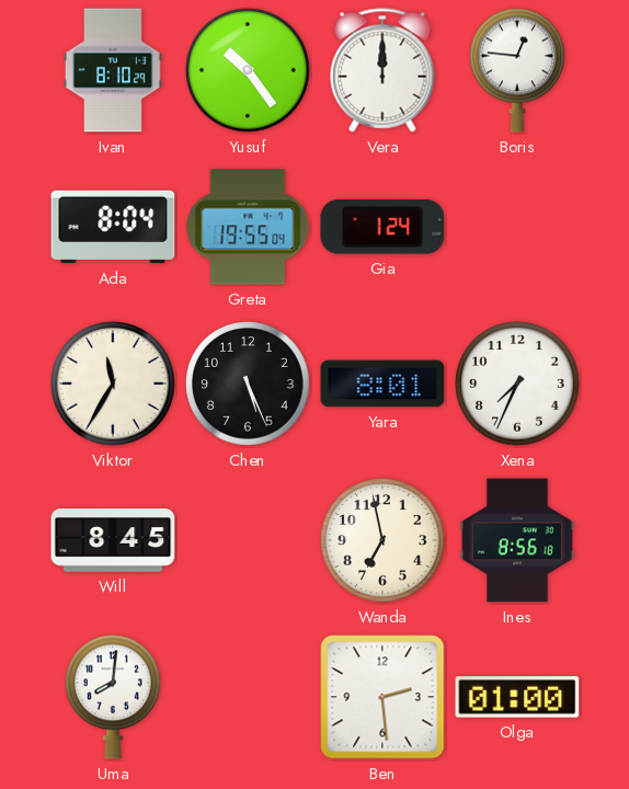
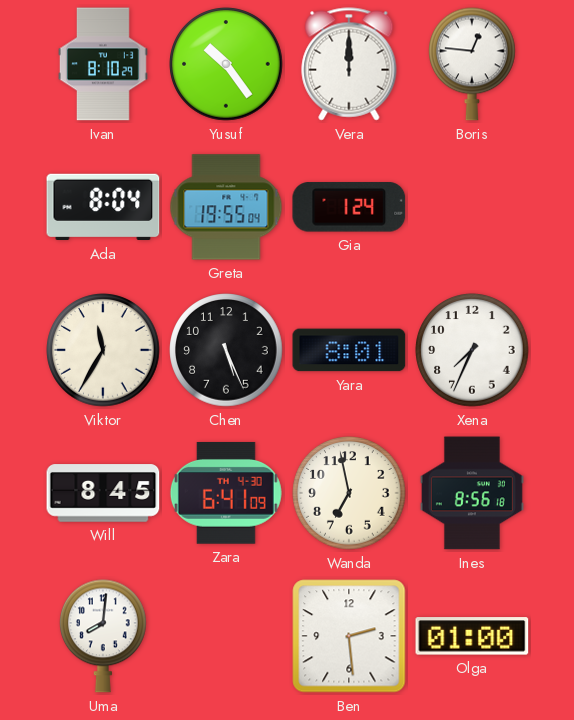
Zara: none -> 6:41
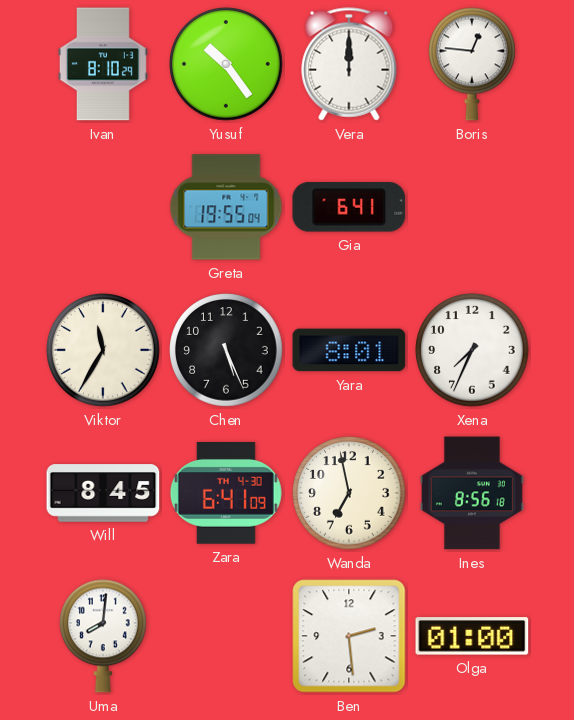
Ada: 8:04 -> none
Gia: 1:24 -> 6:41
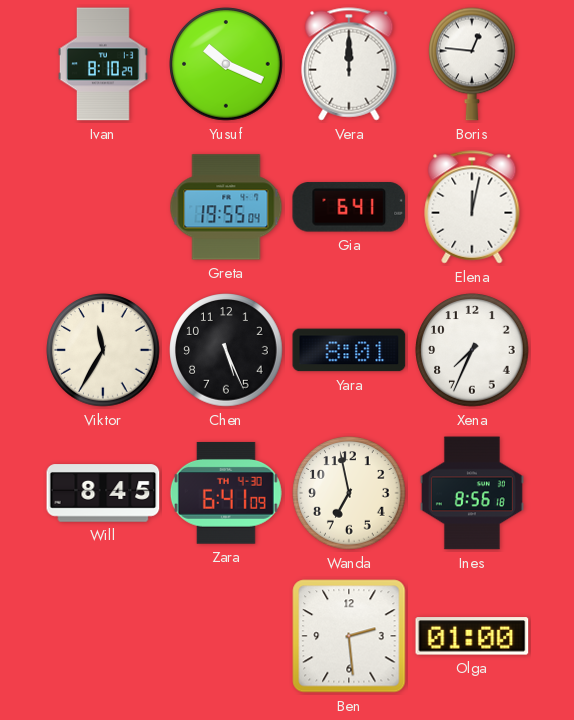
Yusuf: 10:24 -> 10:19
Elena: none -> 12:02
Uma: 8:01 -> none
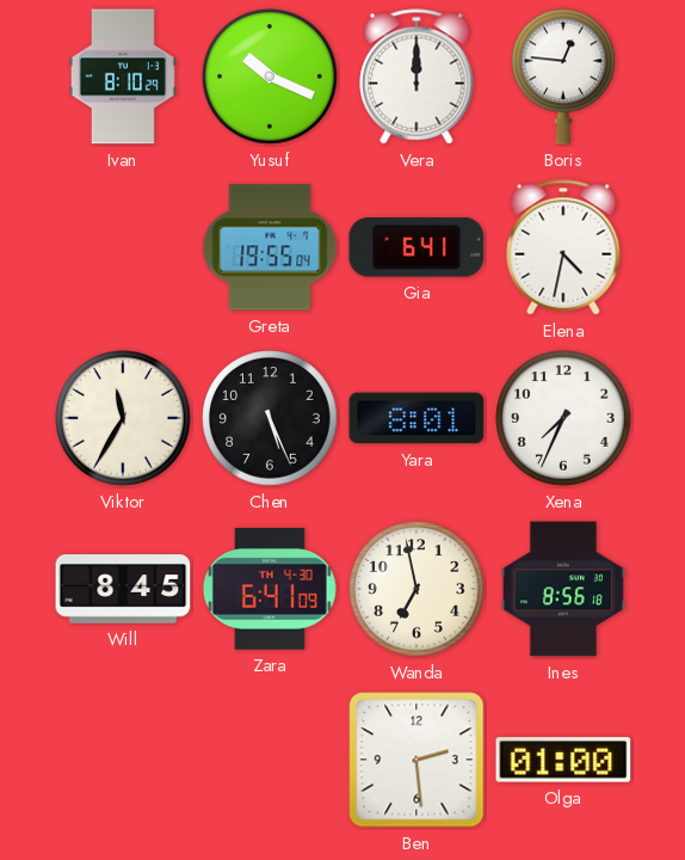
Elena: 12:02 -> 4:32
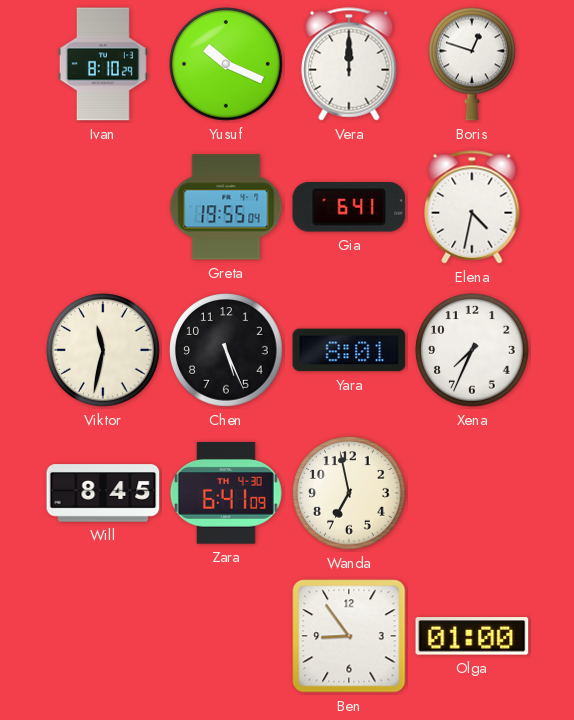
Boris: 12:46 -> 12:48
Viktor: 11:35 -> 11:32
Ines: 8:56 -> none
Ben: 2:29 -> 8:54
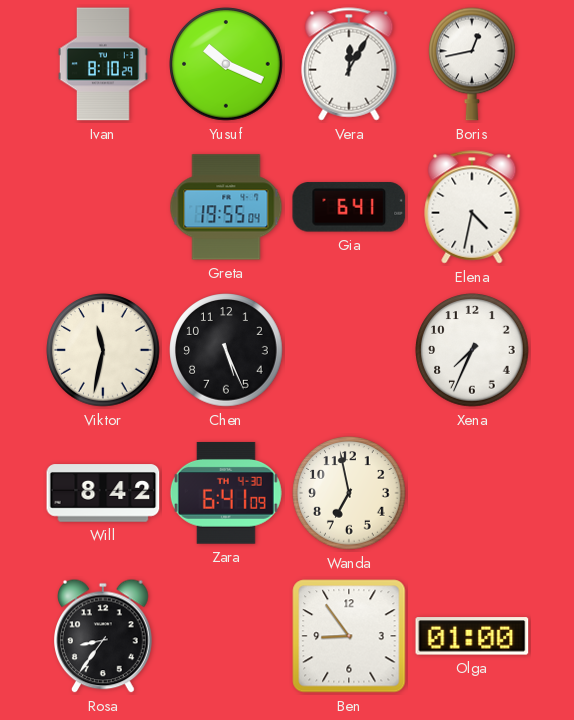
Vera: 12:00 -> 12:05
Boris: 12:48 -> 12:43
Yara: 8:01 -> none
Will: 8:45 -> 8:42
Rosa: none -> 8:36
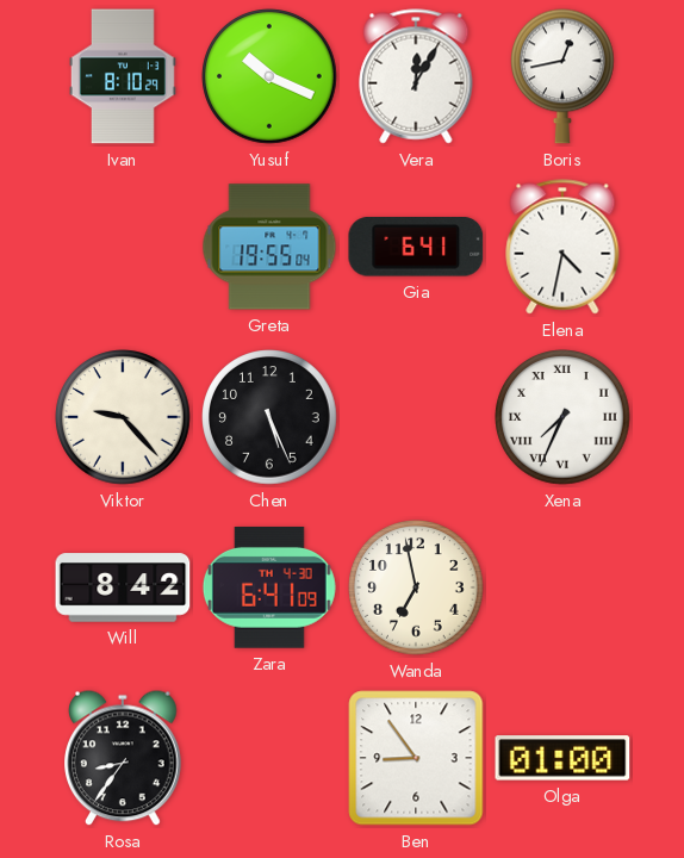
Viktor: 11:32 -> 9:23
Xena numerals: Arabic -> Roman
